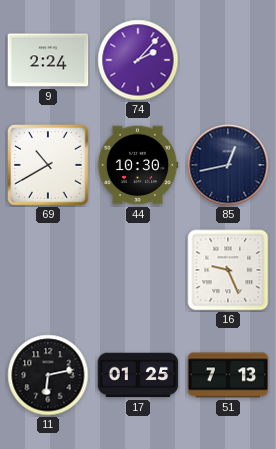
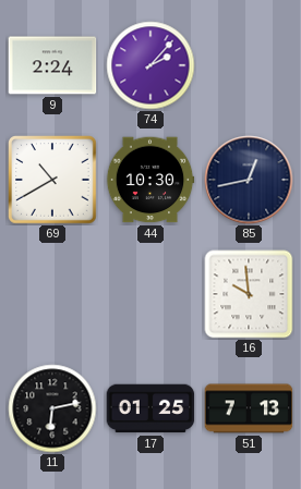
16: 9:26 -> 9:59
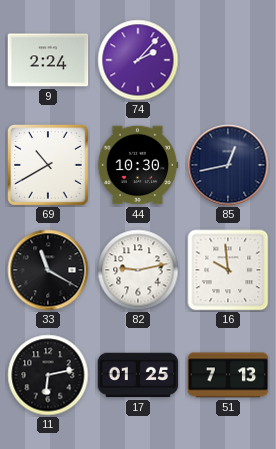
33: none -> 11:20
82: none -> 9:13
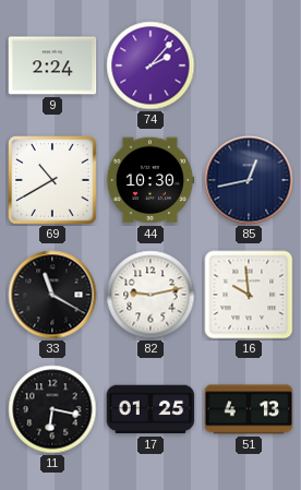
11: 6:13 -> 6:17
51: 7:13 -> 4:13
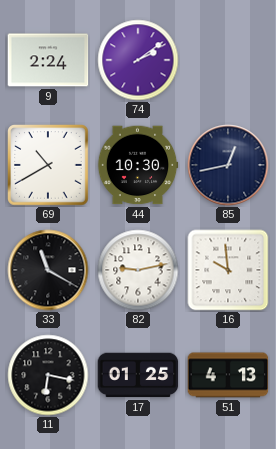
74: 2:07 -> 2:09
